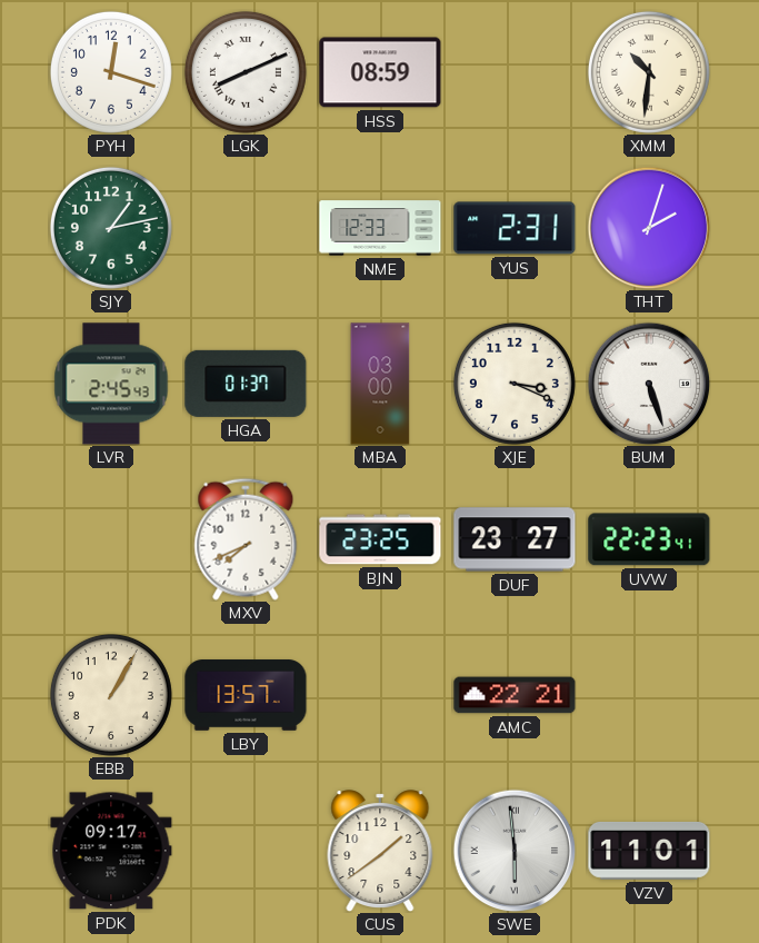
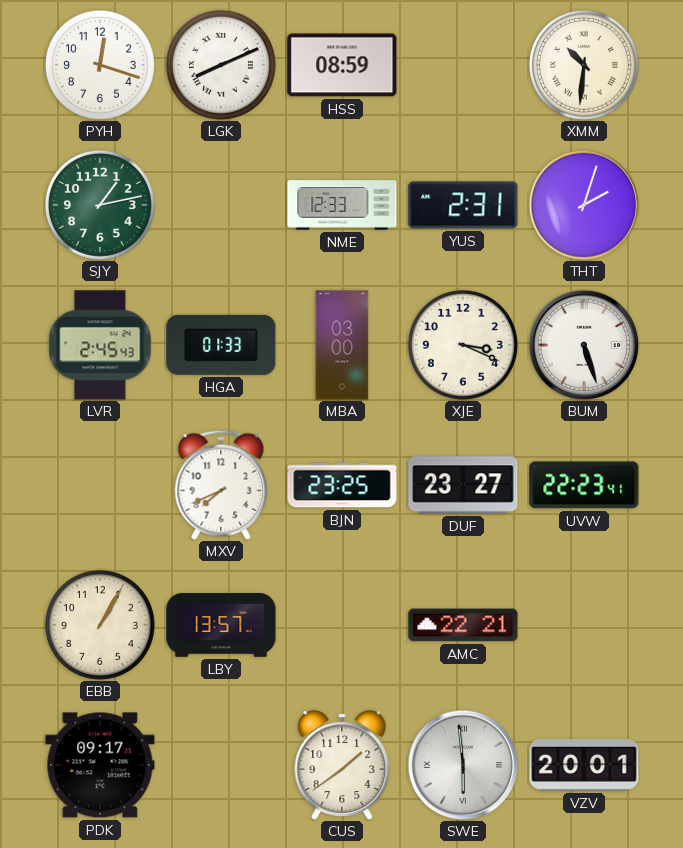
HGA: 01:37 -> 01:33
VZV: 11:01 -> 20:01
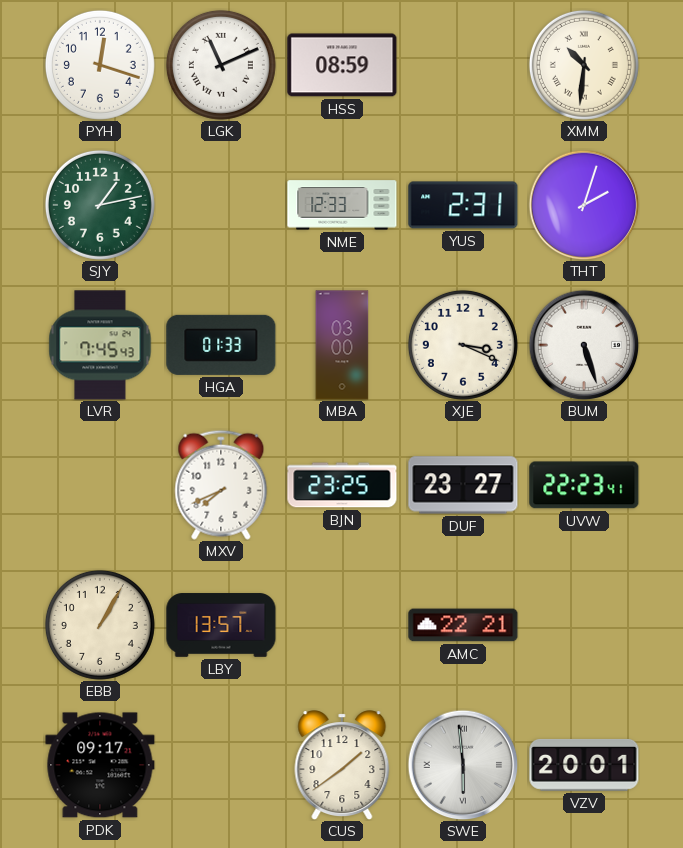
LGK: 8:11 -> 11:11
LVR: 2:45 -> 7:45
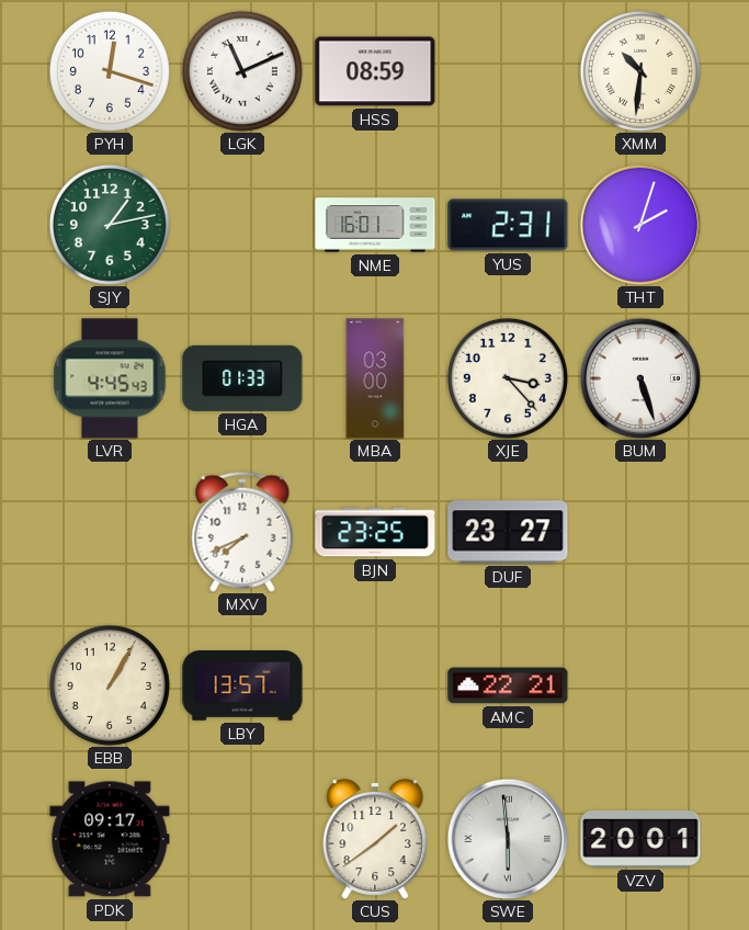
NME: 12:33 -> 16:01
LVR: 7:45 -> 4:45
XJE: 3:19 -> 3:23
UVW: 22:23 -> none
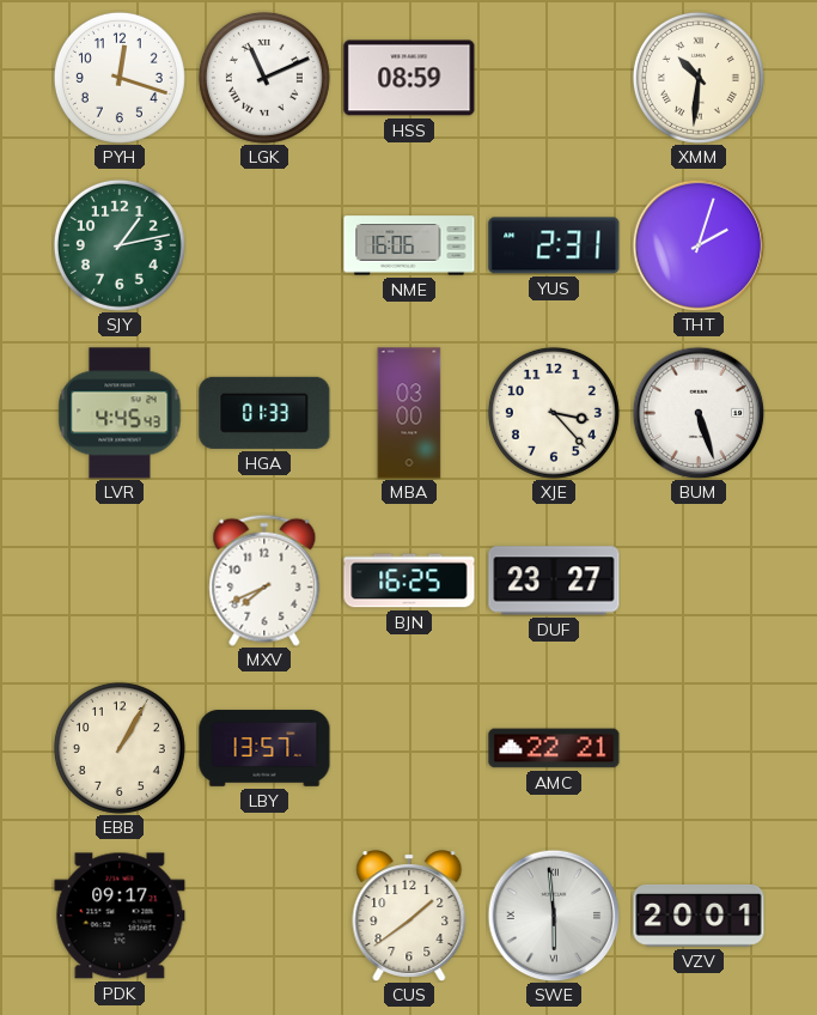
NME: 16:01 -> 16:06
BJN: 23:25 -> 16:25
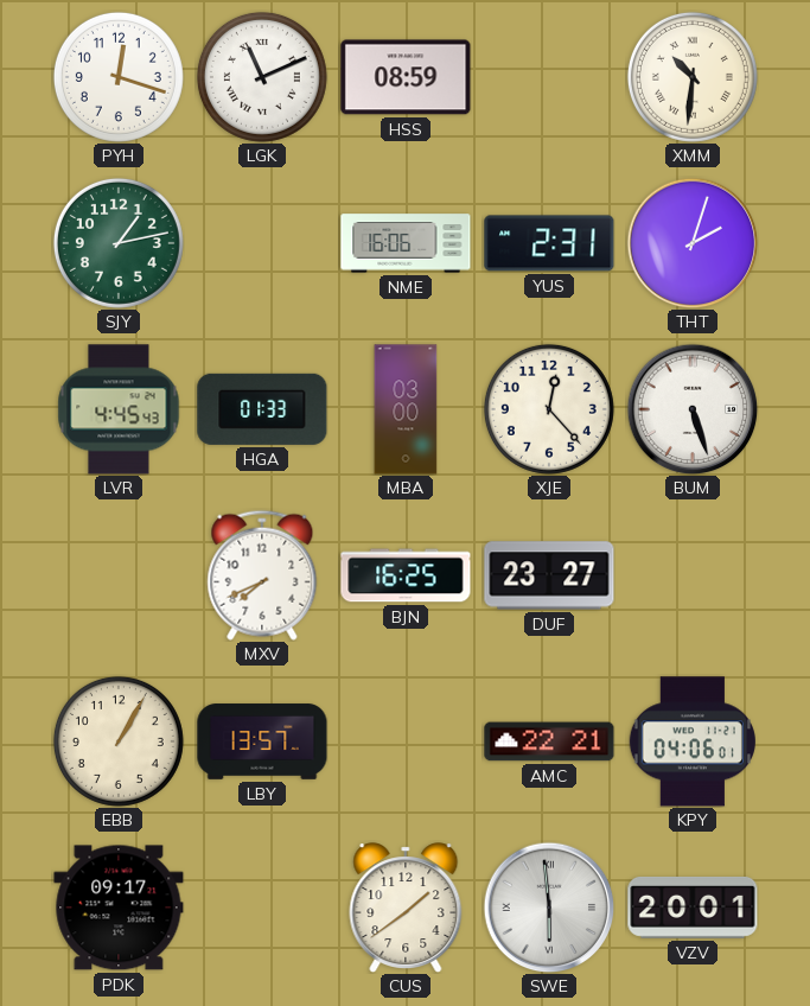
XJE: 3:23 -> 12:23
KPY: none -> 04:06
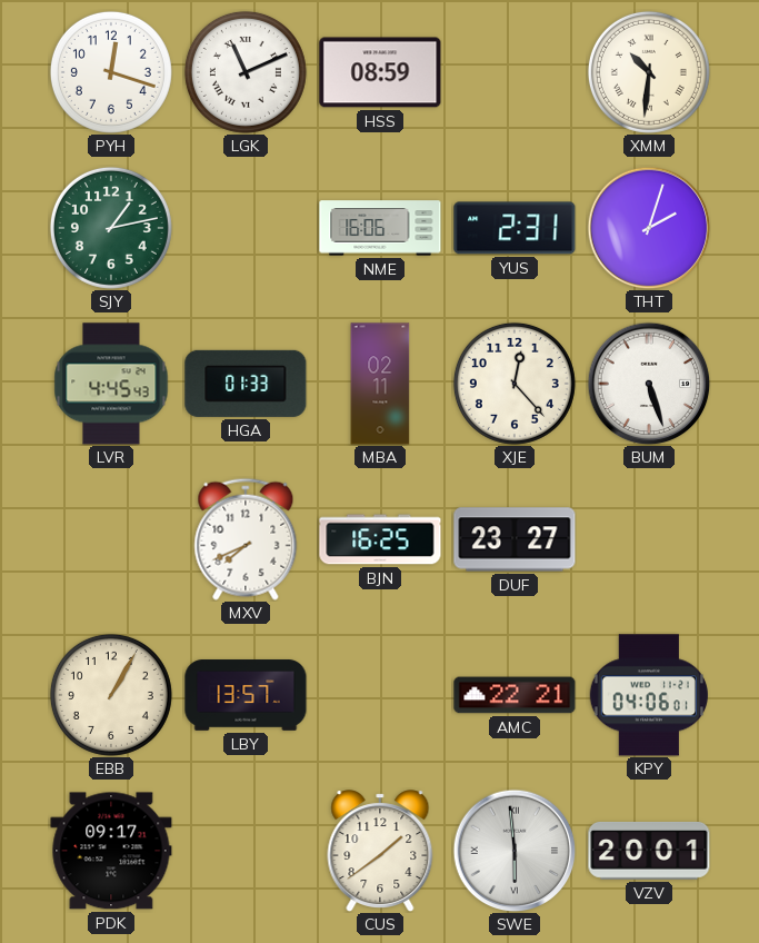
MBA: 03:00 -> 02:11
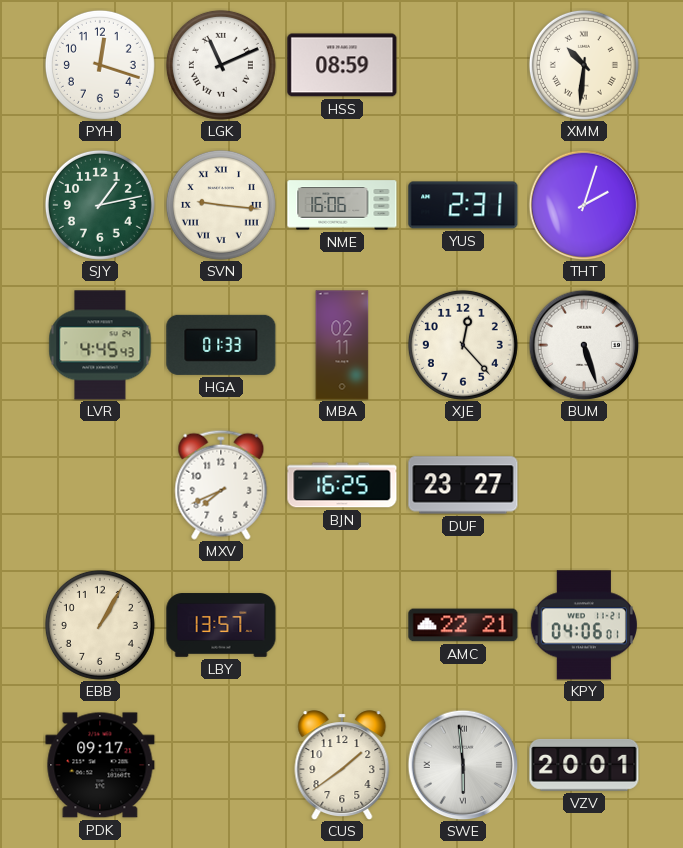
SVN: none -> 9:16
